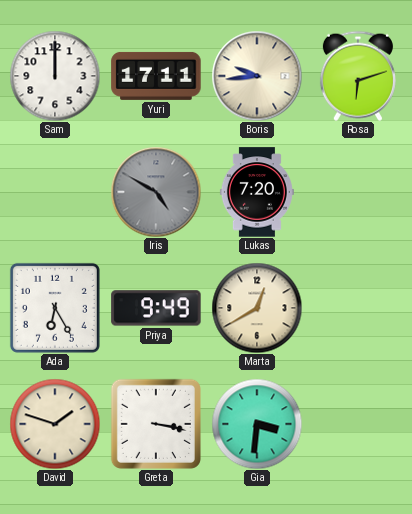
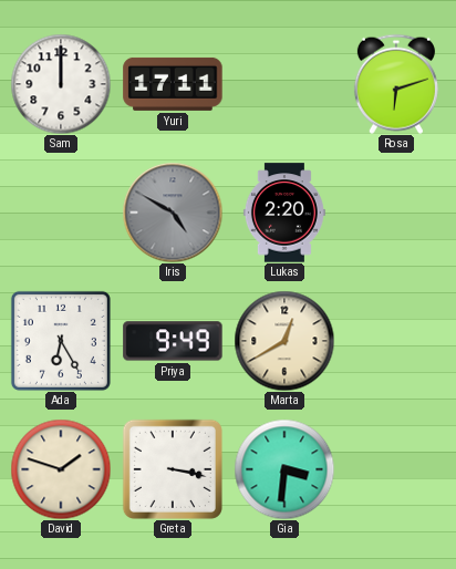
Boris: 9:44 -> none
Lukas: 7:20 -> 2:20
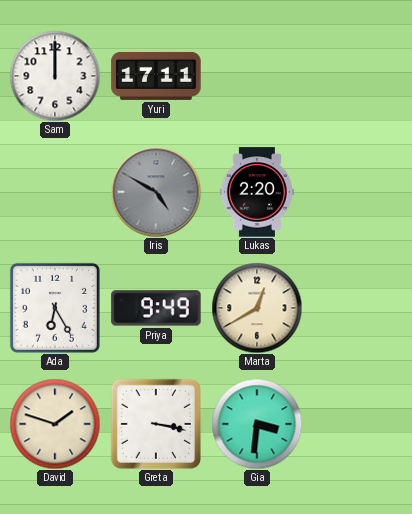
Rosa: 6:12 -> none
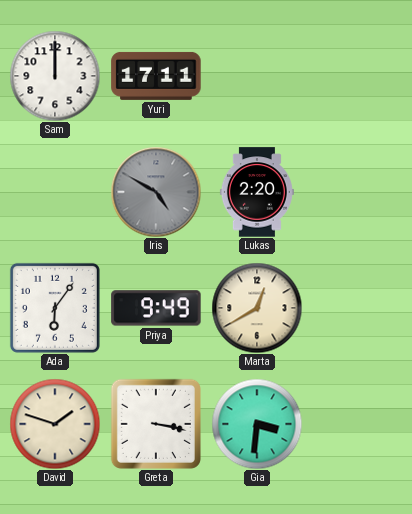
Ada: 6:25 -> 6:06
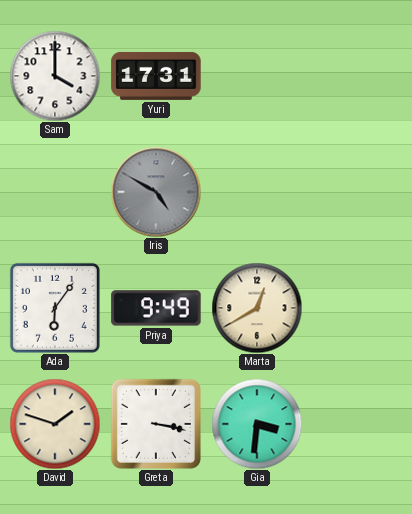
Sam: 12:00 -> 4:00
Yuri: 17:11 -> 17:31
Lukas: 2:20 -> none
